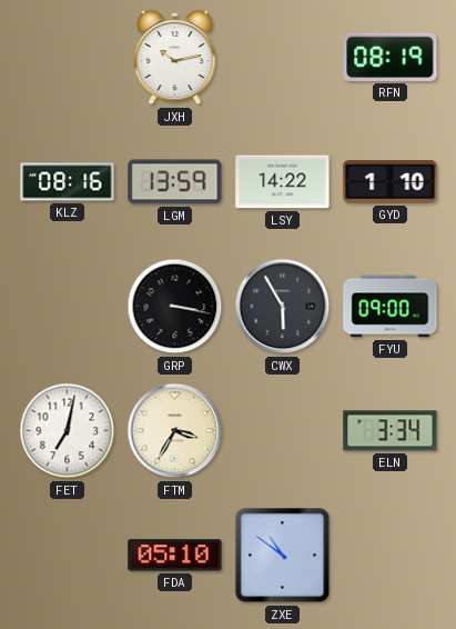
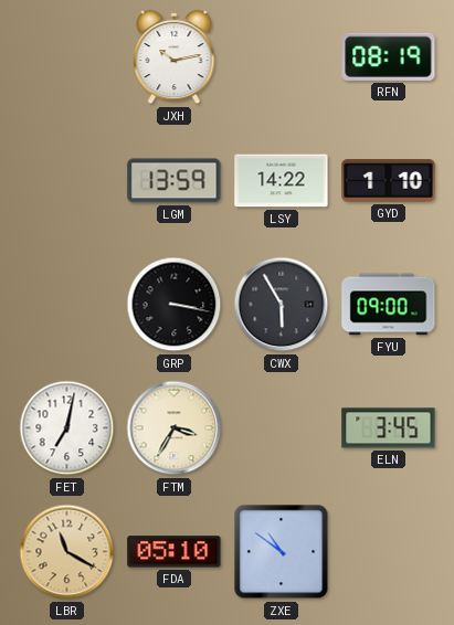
KLZ: 08:16 -> none
ELN: 3:34 -> 3:45
LBR: none -> 11:20
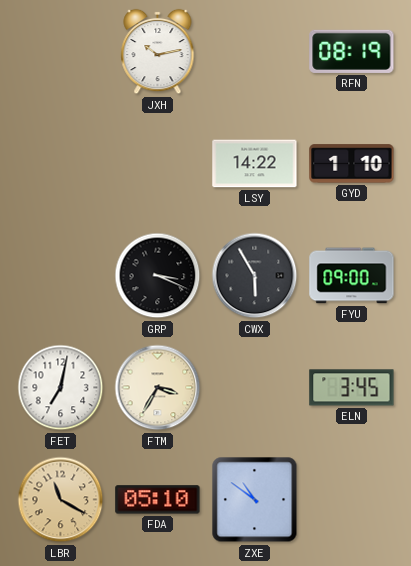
LGM: 13:59 -> none
GRP: 3:17 -> 3:19
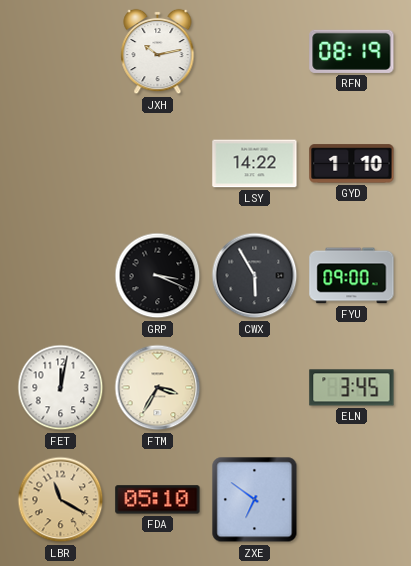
FET: 7:02 -> 12:02
ZXE: 10:51 -> 6:51
